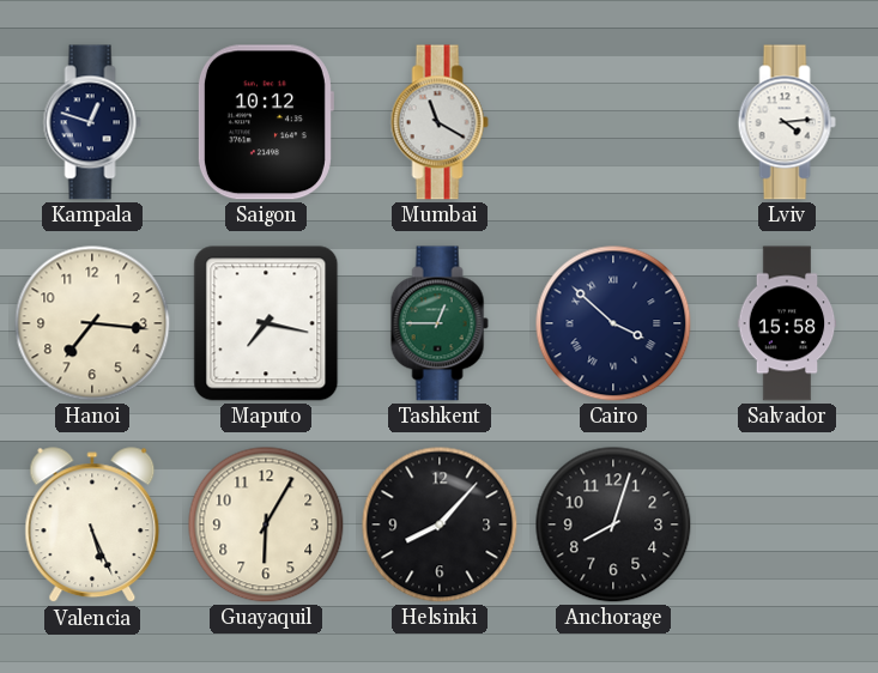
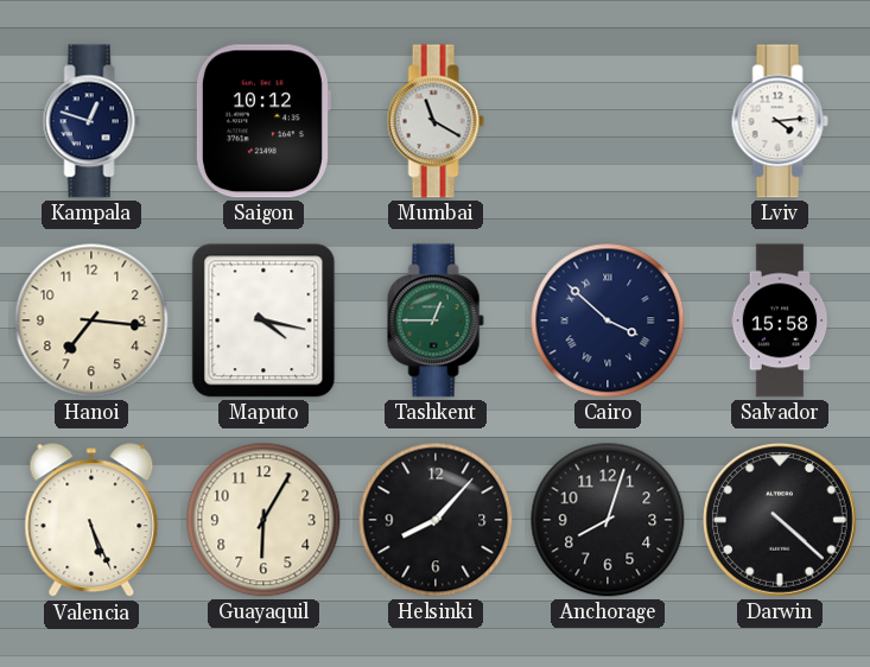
Maputo: 7:17 -> 4:17
Darwin: none -> 4:22
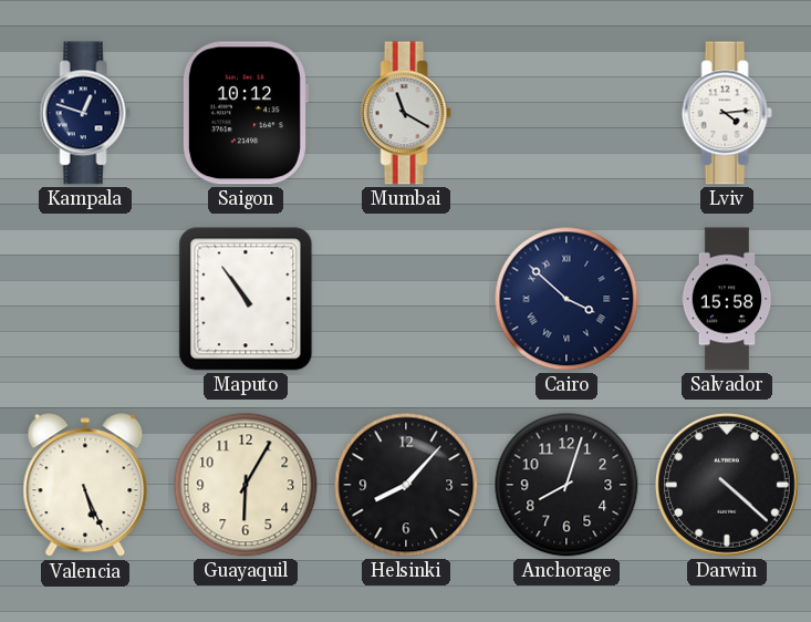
Hanoi: 7:16 -> none
Maputo: 4:17 -> 10:54
Tashkent: 12:45 -> none
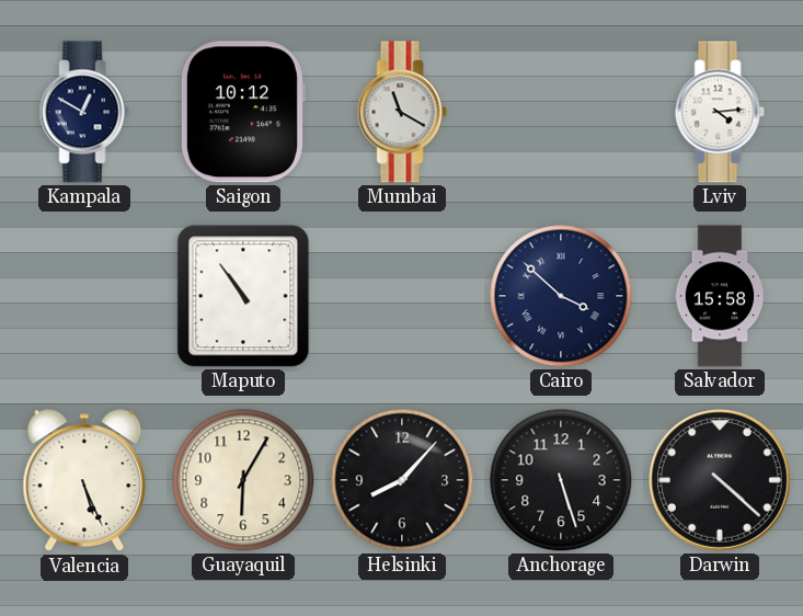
Kampala: 12:48 -> 12:50
Anchorage: 8:03 -> 5:27
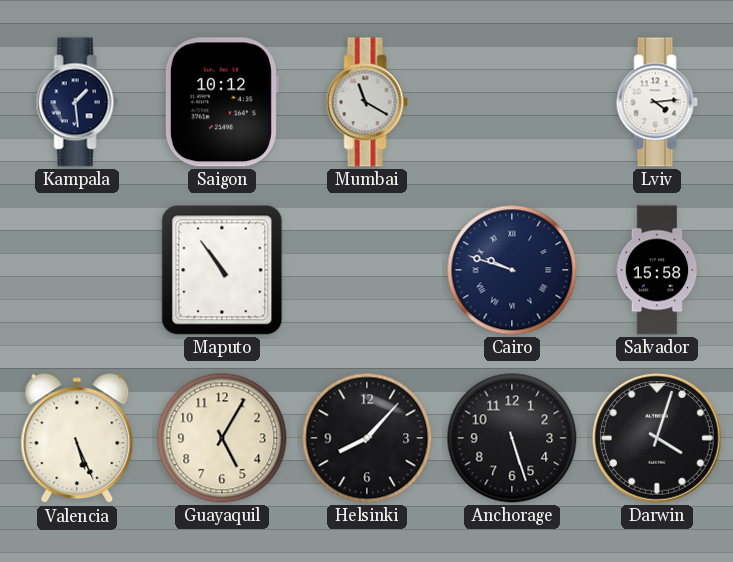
Kampala: 12:50 -> 1:29
Cairo: 3:52 -> 9:48
Guayaquil: 6:05 -> 5:05
Darwin: 4:22 -> 4:03
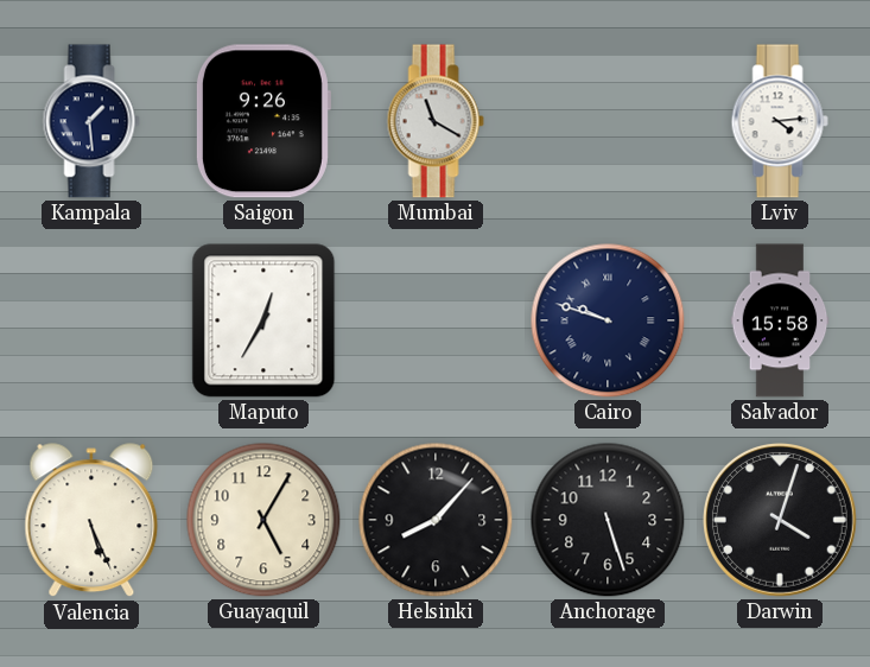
Saigon: 10:12 -> 9:26
Maputo: 10:54 -> 12:35
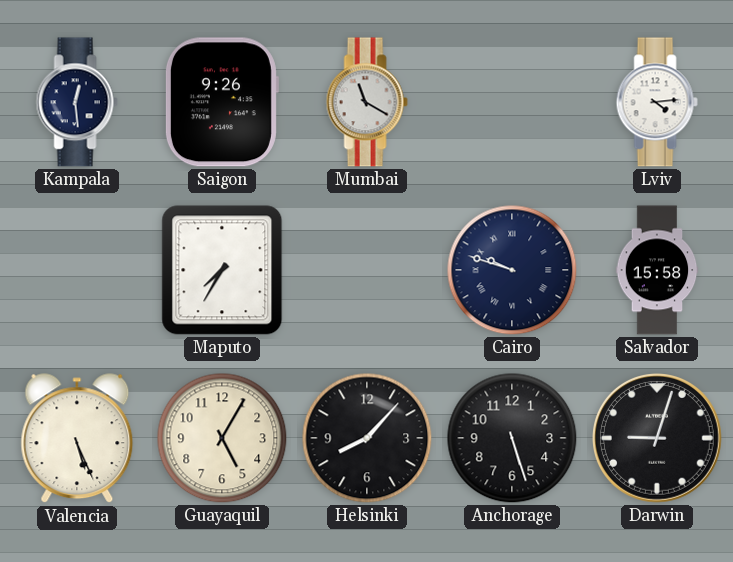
Kampala: 1:29 -> 12:29
Maputo: 12:35 -> 7:35
Darwin: 4:03 -> 9:03
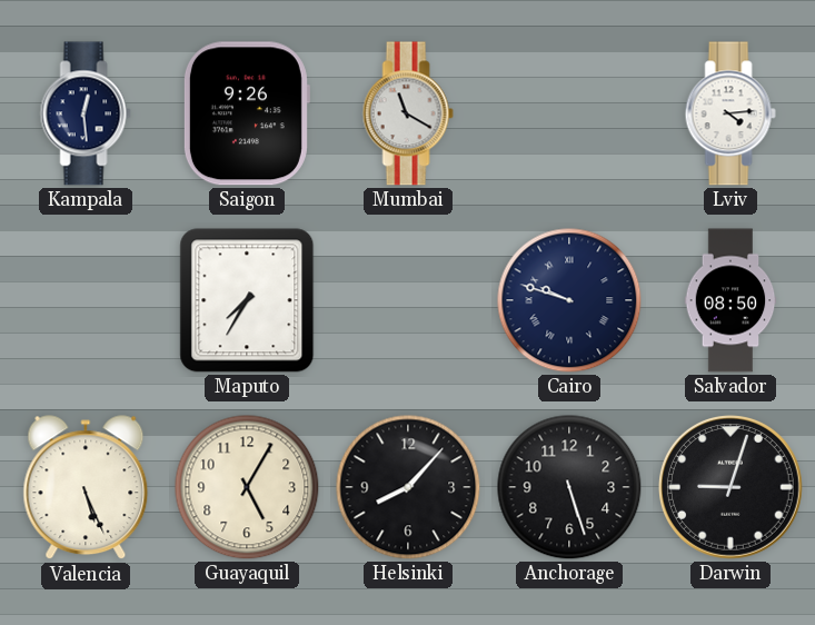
Salvador: 15:58 -> 08:50
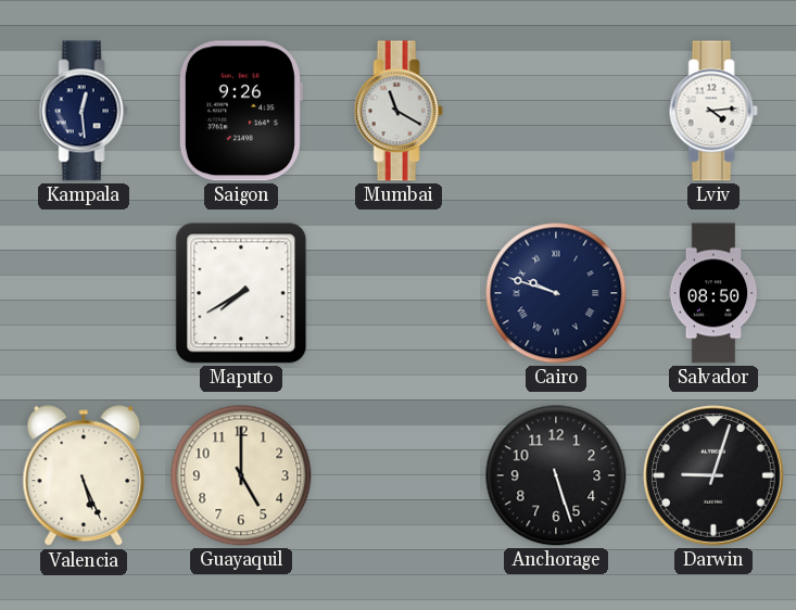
Maputo: 7:35 -> 7:40
Guayaquil: 5:05 -> 5:00
Helsinki: 8:07 -> none
